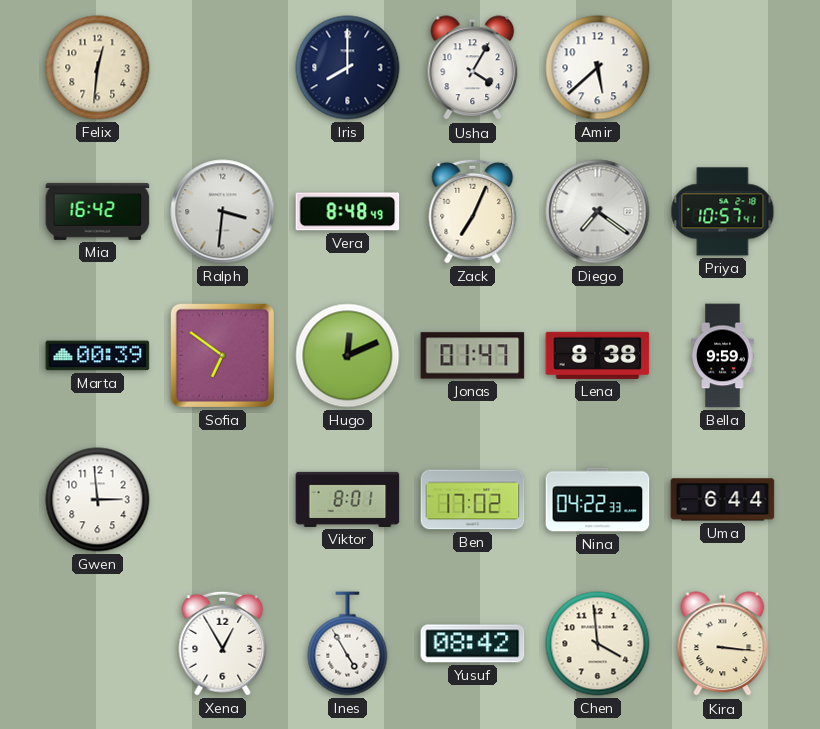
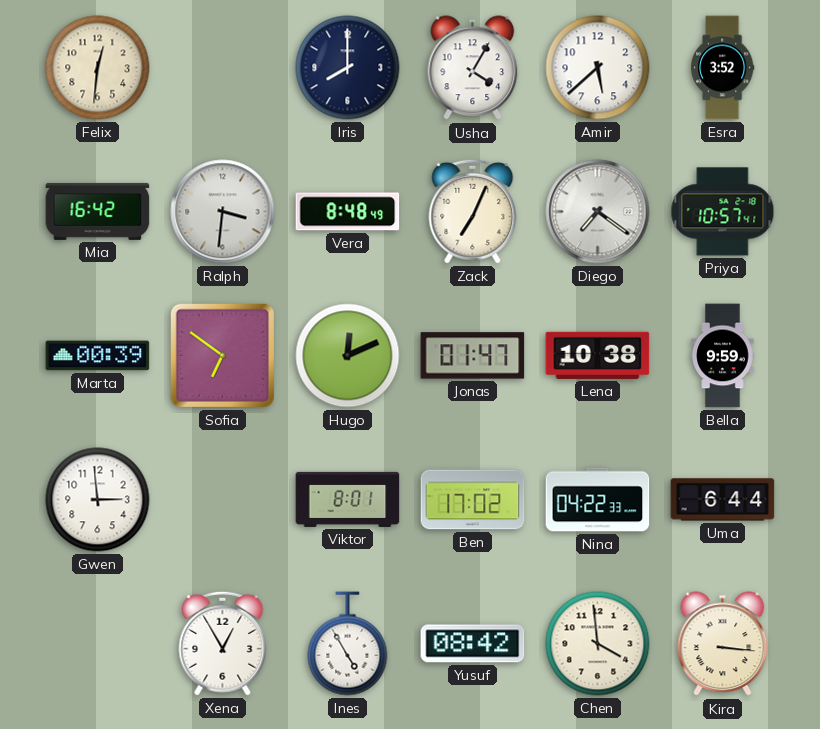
Esra: none -> 3:52
Lena: 8:38 -> 10:38
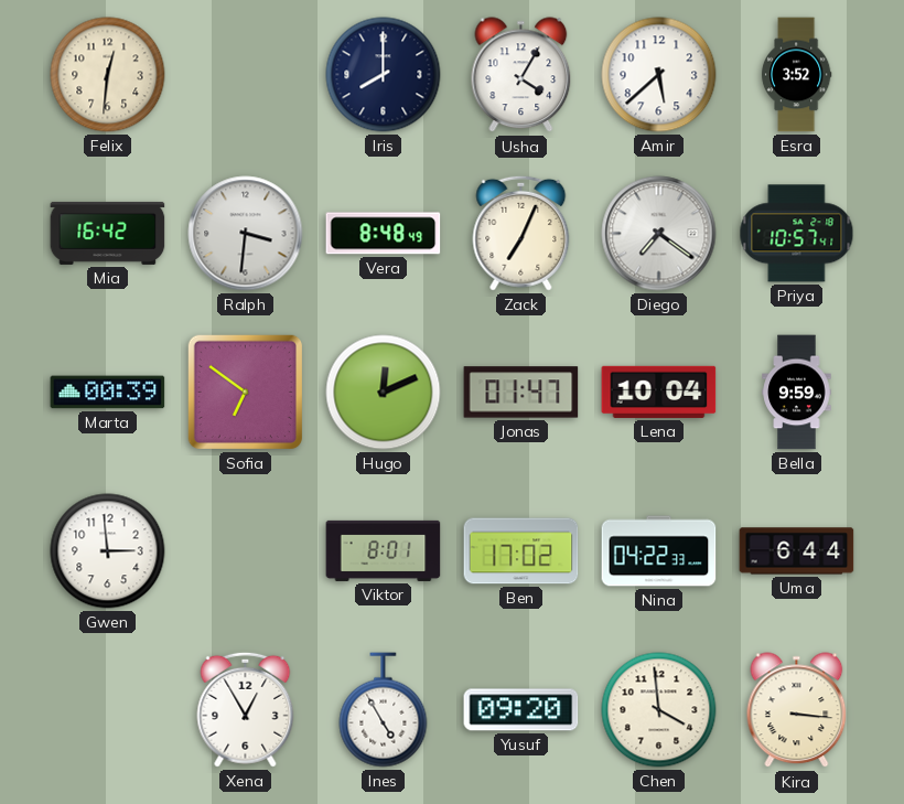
Lena: 10:38 -> 10:04
Yusuf: 08:42 -> 09:20
